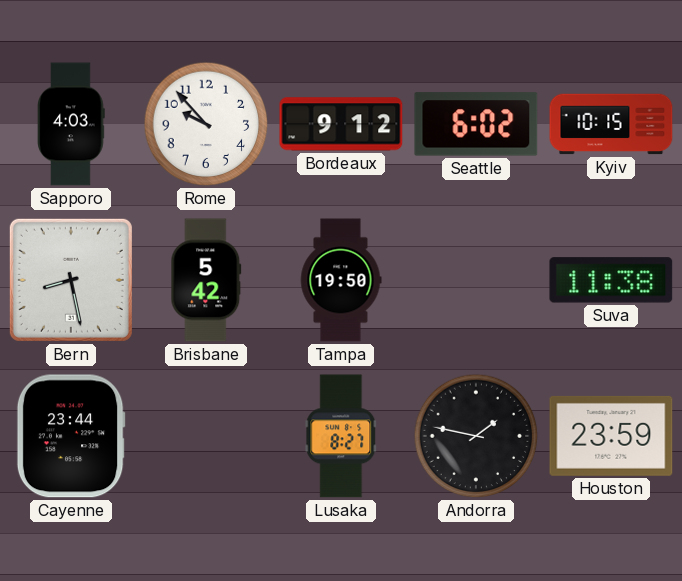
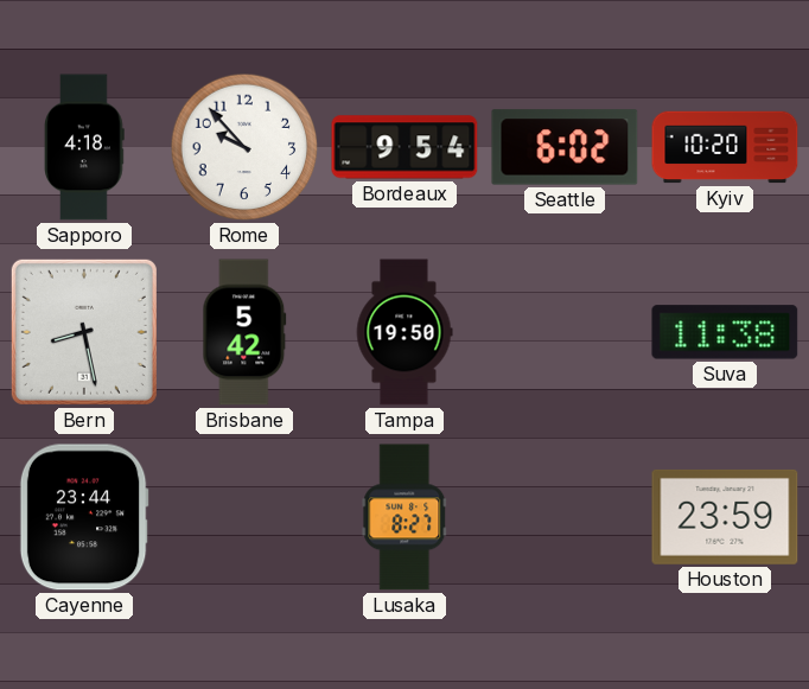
Sapporo: 4:03 -> 4:18
Bordeaux: 9:12 -> 9:54
Kyiv: 10:15 -> 10:20
Andorra: 1:47 -> none
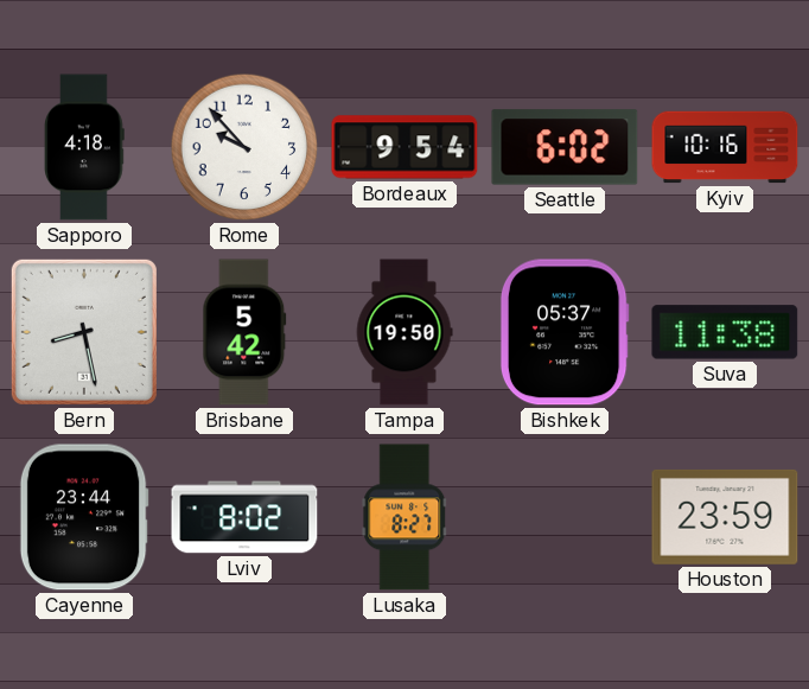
Kyiv: 10:20 -> 10:16
Bishkek: none -> 05:37
Lviv: none -> 8:02
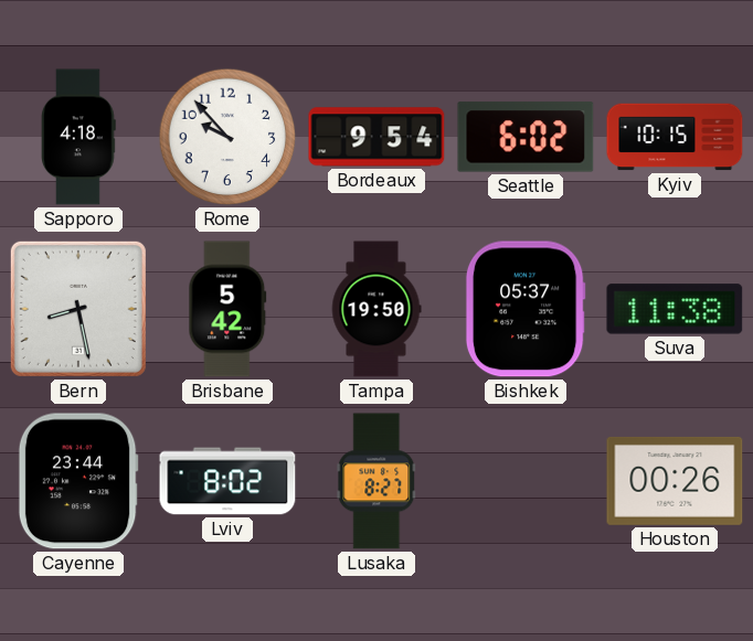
Kyiv: 10:16 -> 10:15
Houston: 23:59 -> 00:26
